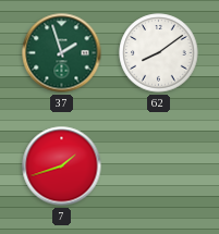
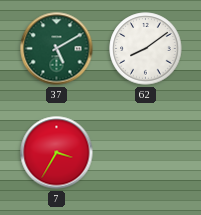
37: 1:57 -> 5:10
7: 1:42 -> 3:35
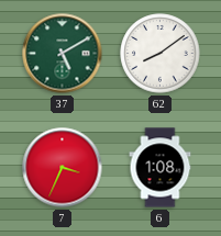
7: 3:35 -> 3:34
6: none -> 1:08
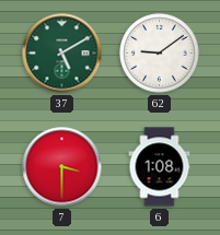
62: 8:09 -> 9:09
7: 3:34 -> 3:30
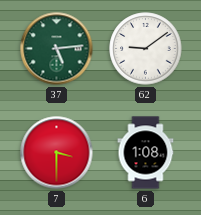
37: 5:10 -> 5:14
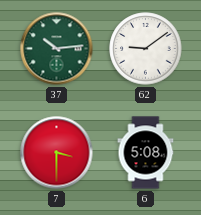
37: 5:14 -> 10:14
6: 1:08 -> 5:08
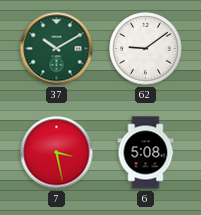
37: 10:14 -> 10:10
7: 3:30 -> 3:28
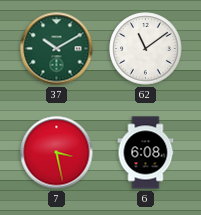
62: 9:09 -> 11:09
6: 5:08 -> 6:08
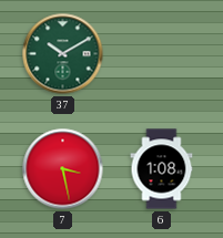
62: 11:09 -> none
6: 6:08 -> 1:08
